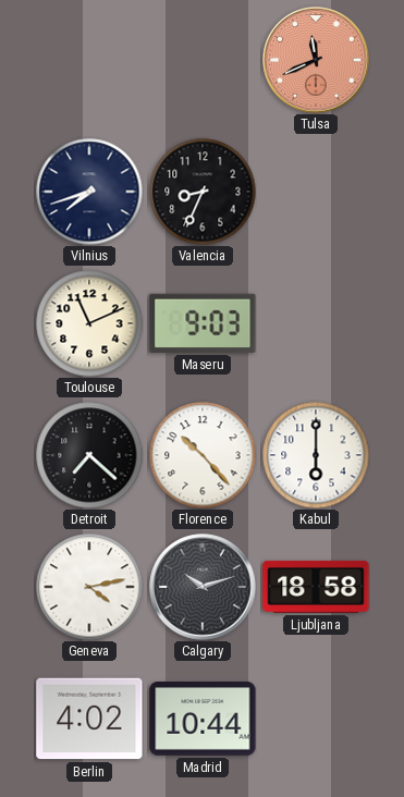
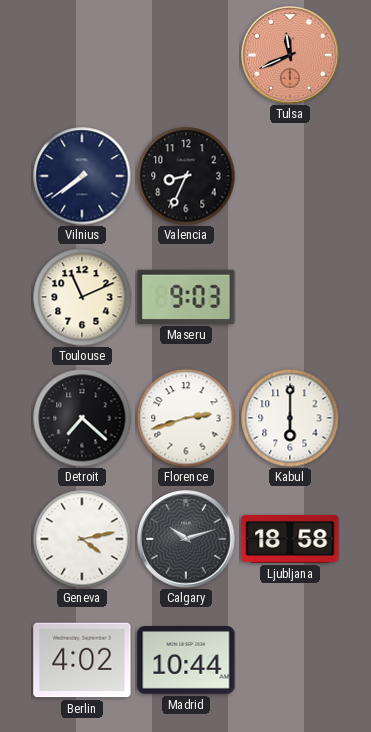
Vilnius: 7:42 -> 7:39
Florence: 10:23 -> 2:42
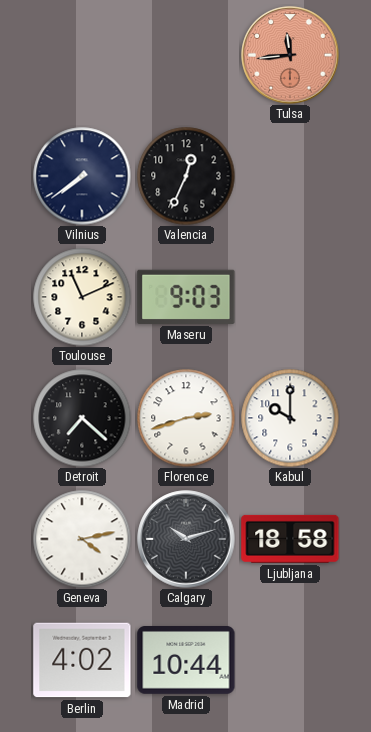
Tulsa: 11:41 -> 11:44
Valencia: 8:34 -> 12:34
Kabul: 6:00 -> 10:00
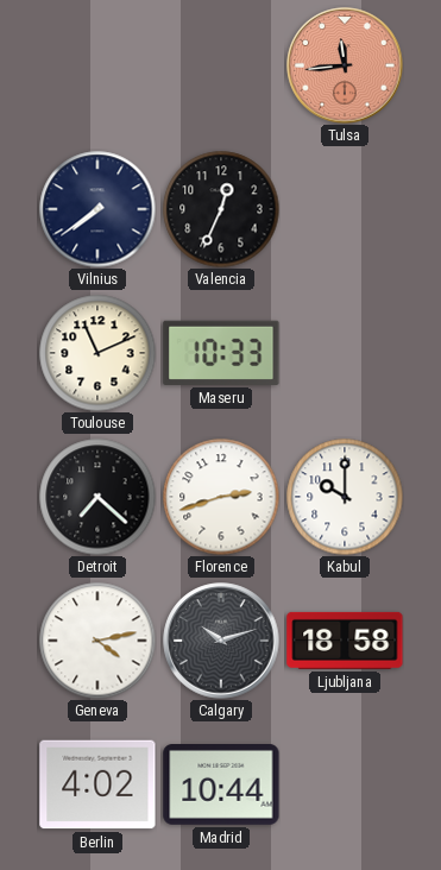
Maseru: 9:03 -> 10:33
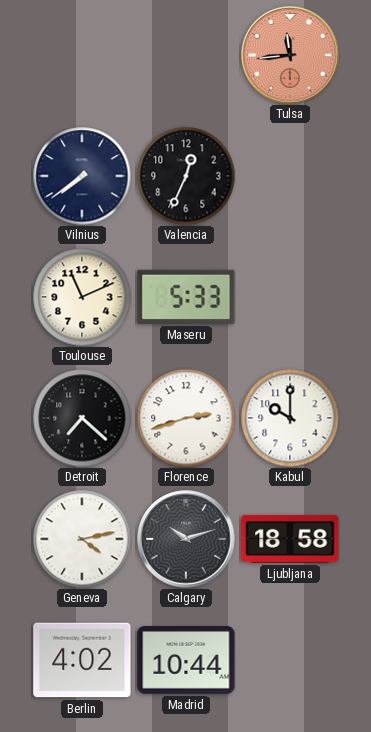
Maseru: 10:33 -> 5:33
